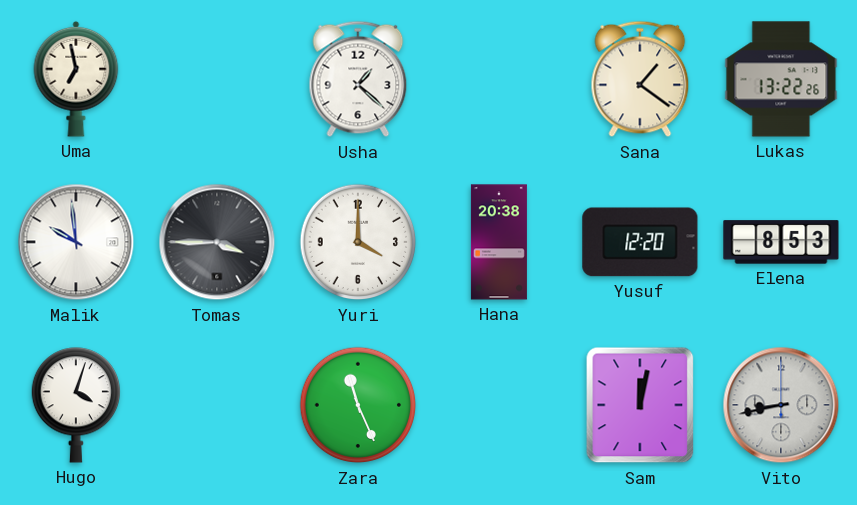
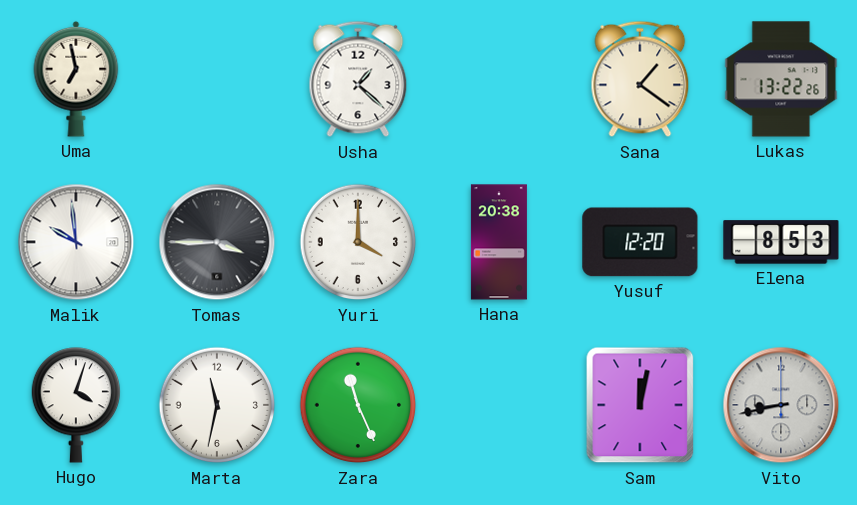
Marta: none -> 11:32
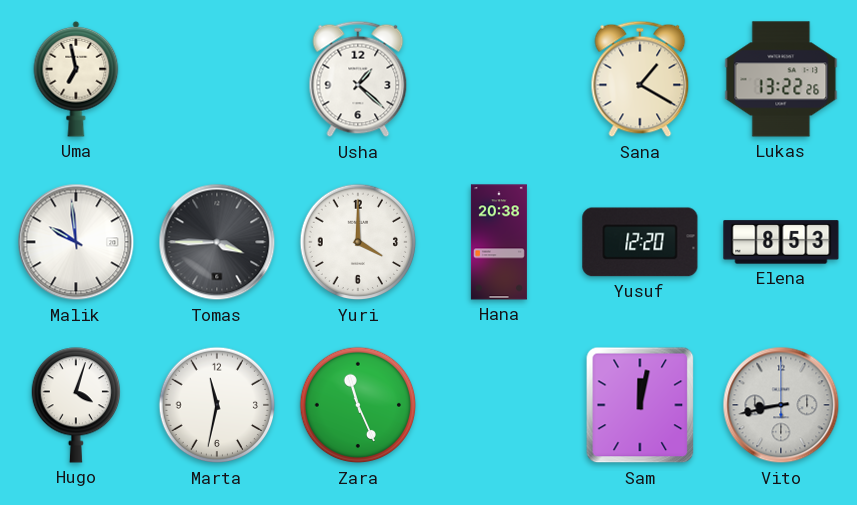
Sana: 1:21 -> 1:20
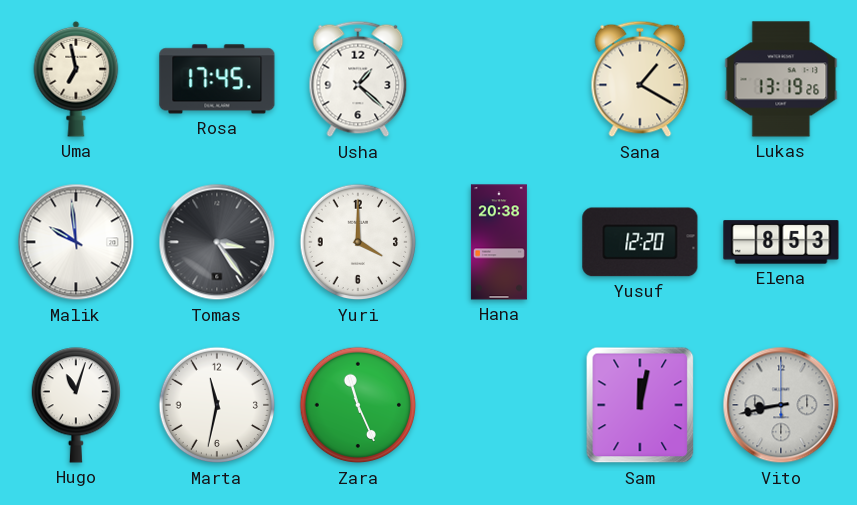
Rosa: none -> 17:45
Lukas: 13:22 -> 13:19
Tomas: 3:45 -> 3:24
Hugo: 4:03 -> 11:03
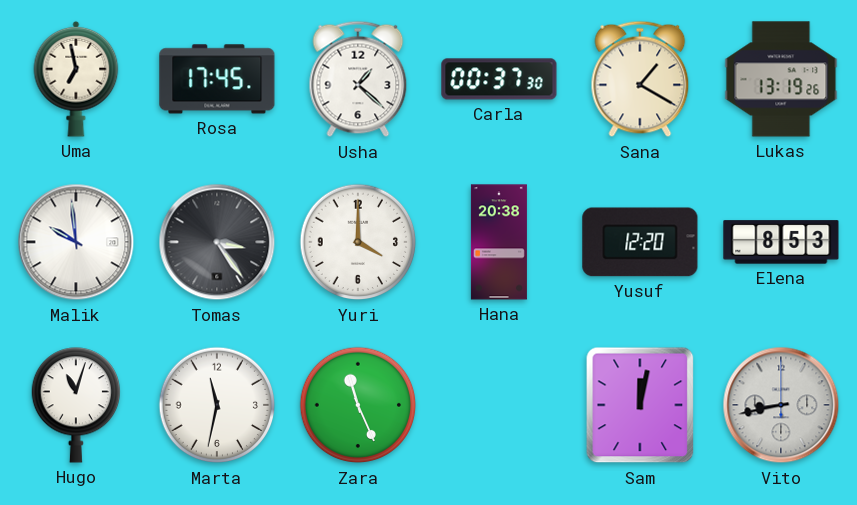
Carla: none -> 00:37
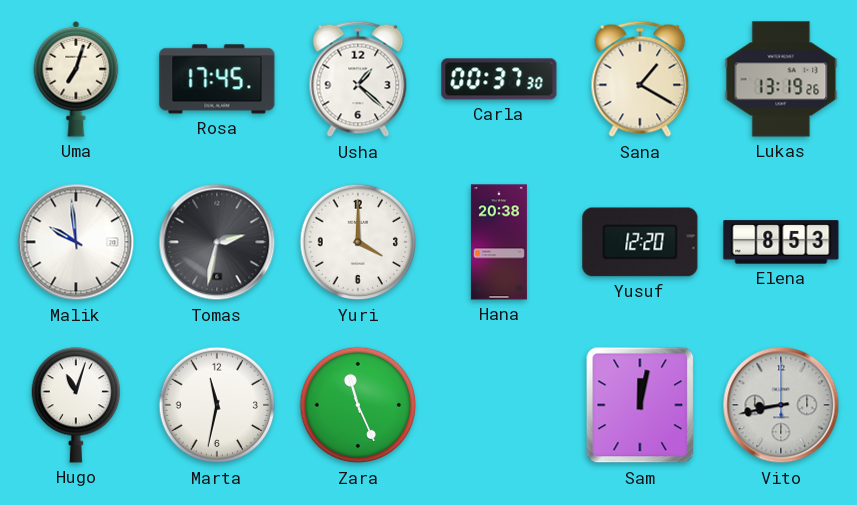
Uma: 6:58 -> 7:03
Tomas: 3:24 -> 2:32
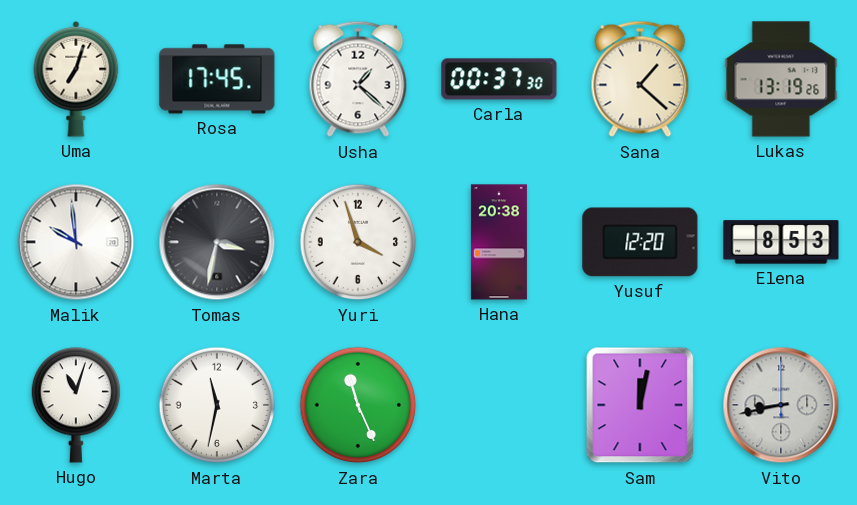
Sana: 1:20 -> 1:22
Tomas: 2:32 -> 3:32
Yuri: 4:00 -> 3:57
